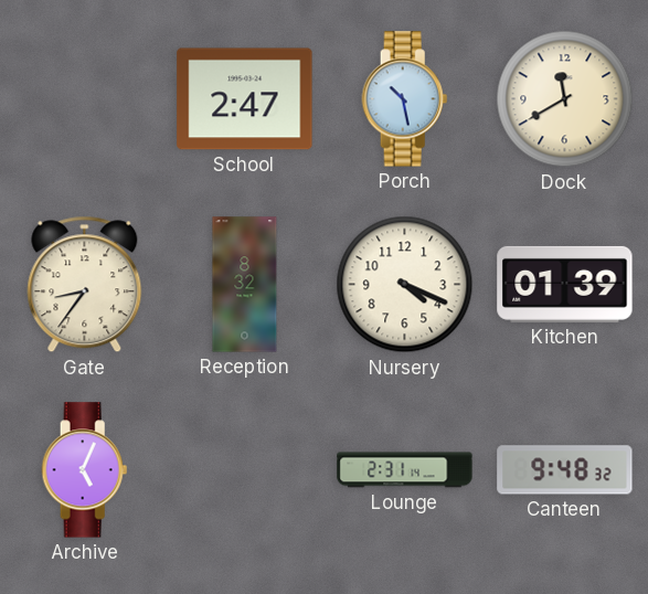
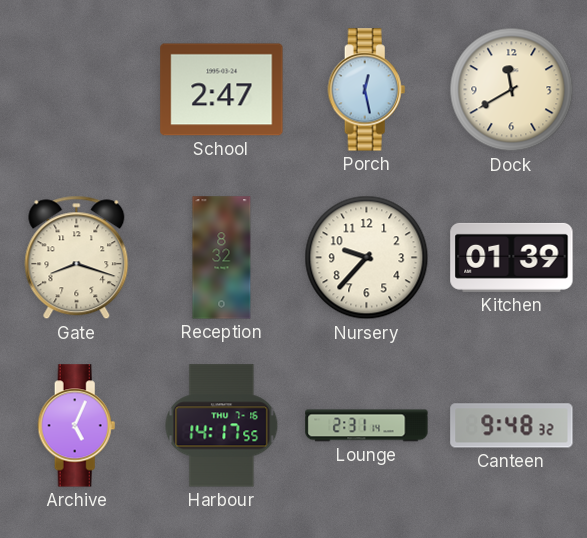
Porch: 10:28 -> 12:28
Gate: 8:36 -> 8:18
Nursery: 4:19 -> 9:37
Harbour: none -> 14:17
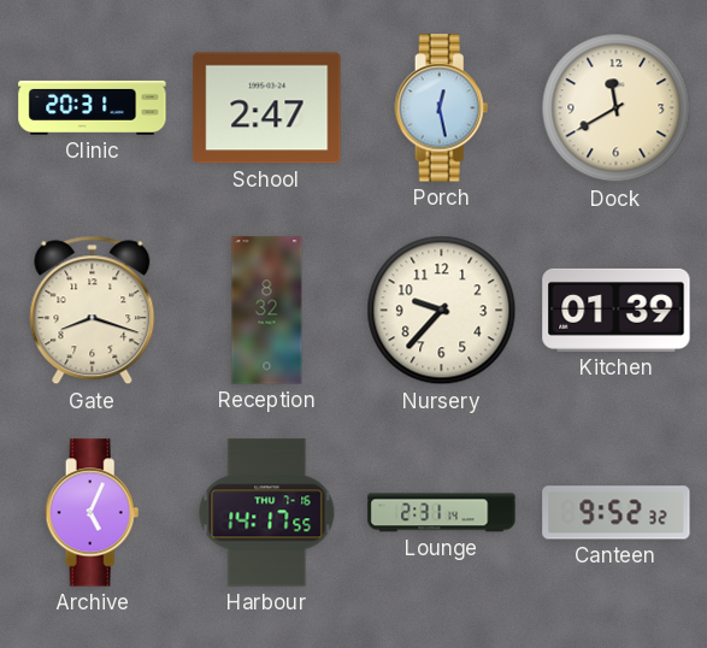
Clinic: none -> 20:31
Canteen: 9:48 -> 9:52
